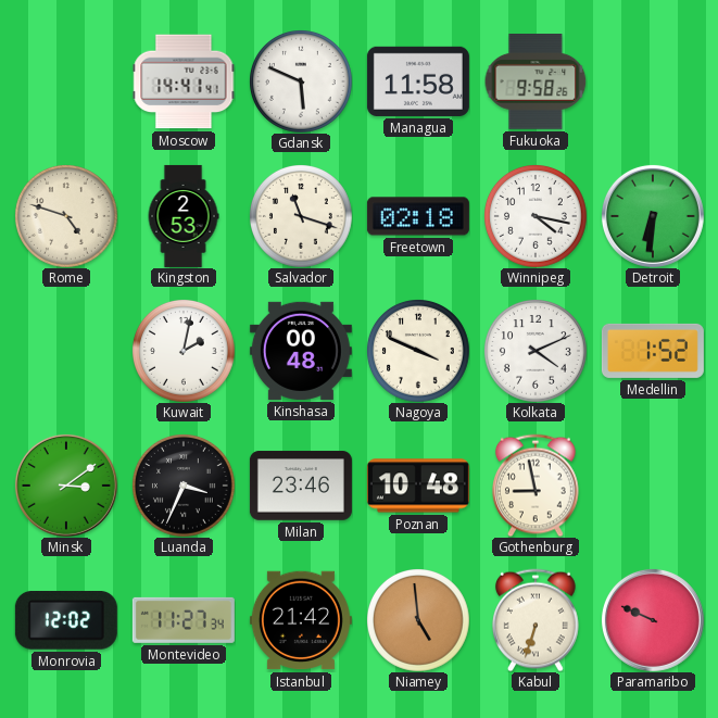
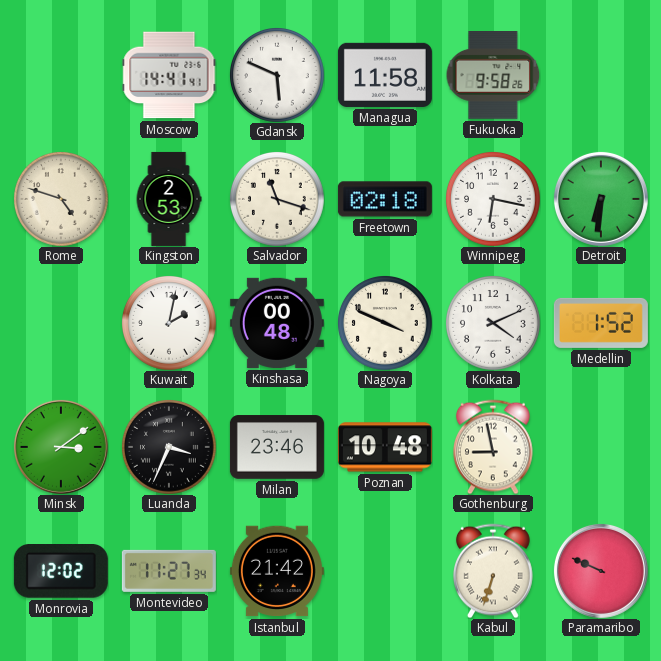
Winnipeg: 4:17 -> 6:17
Niamey: 4:59 -> none
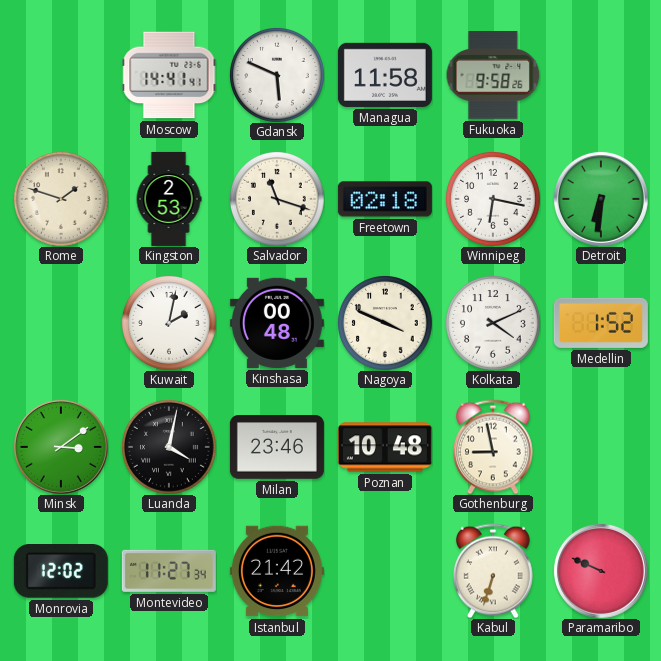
Rome: 4:48 -> 1:48
Luanda: 3:34 -> 4:02
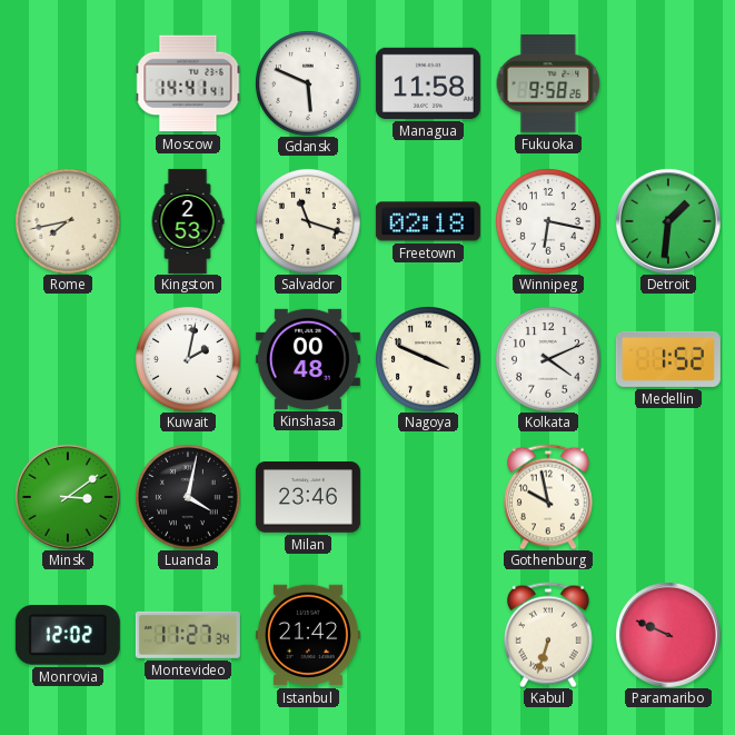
Rome: 1:48 -> 7:43
Detroit: 6:31 -> 1:31
Poznan: 10:48 -> none
Gothenburg: 8:58 -> 9:58
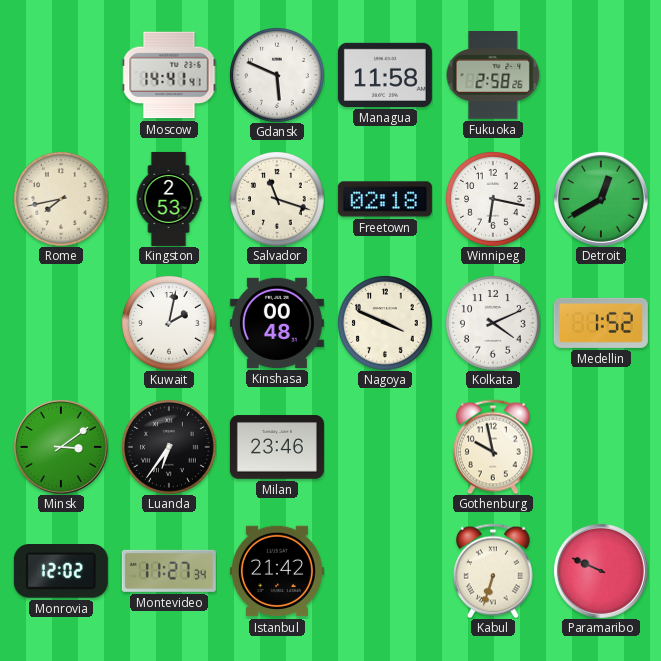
Fukuoka: 9:58 -> 2:58
Detroit: 1:31 -> 12:40
Luanda: 4:02 -> 6:36
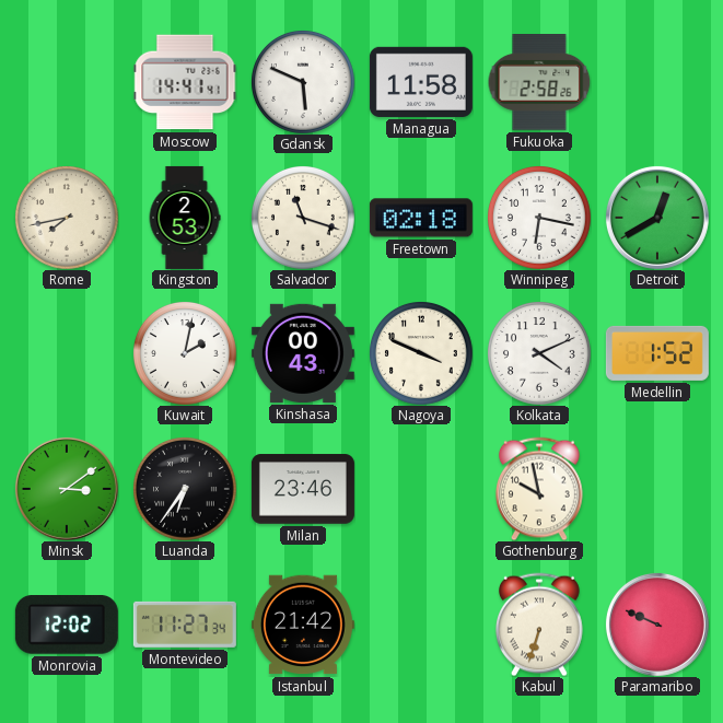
Kinshasa: 00:48 -> 00:43
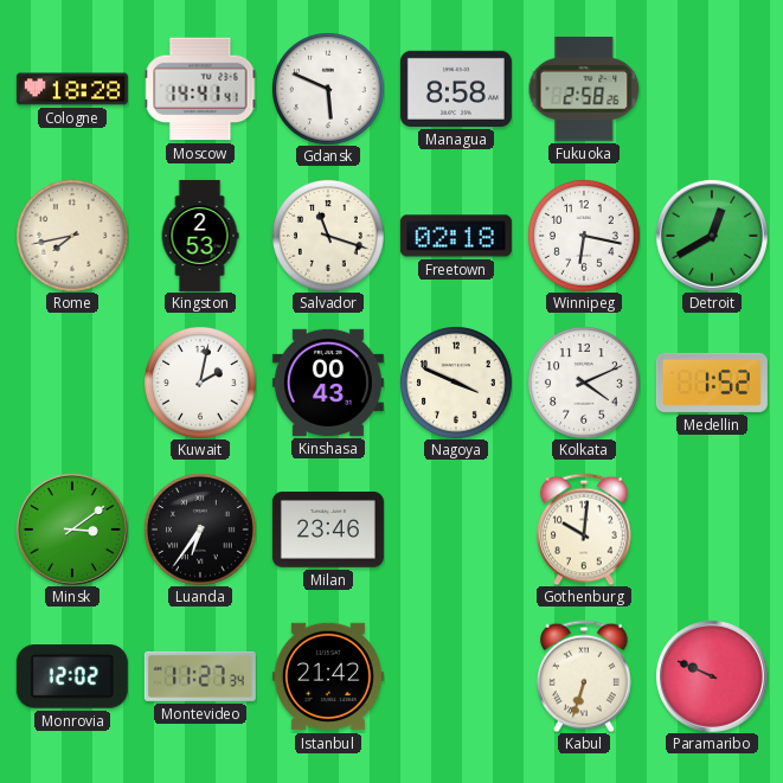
Cologne: none -> 18:28
Managua: 11:58 -> 8:58
Gothenburg: 9:58 -> 10:01
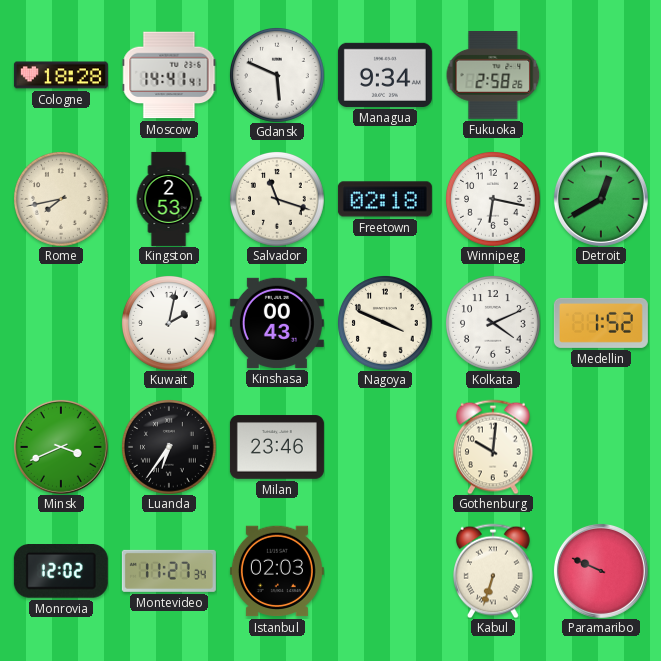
Managua: 8:58 -> 9:34
Minsk: 3:09 -> 3:41
Istanbul: 21:42 -> 02:03
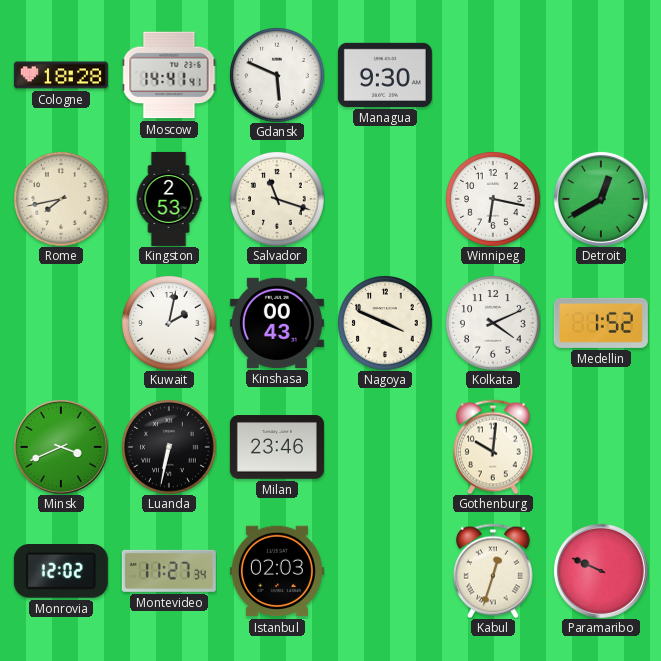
Managua: 9:34 -> 9:30
Fukuoka: 2:58 -> none
Freetown: 02:18 -> none
Luanda: 6:36 -> 6:32
Kabul: 6:33 -> 12:33
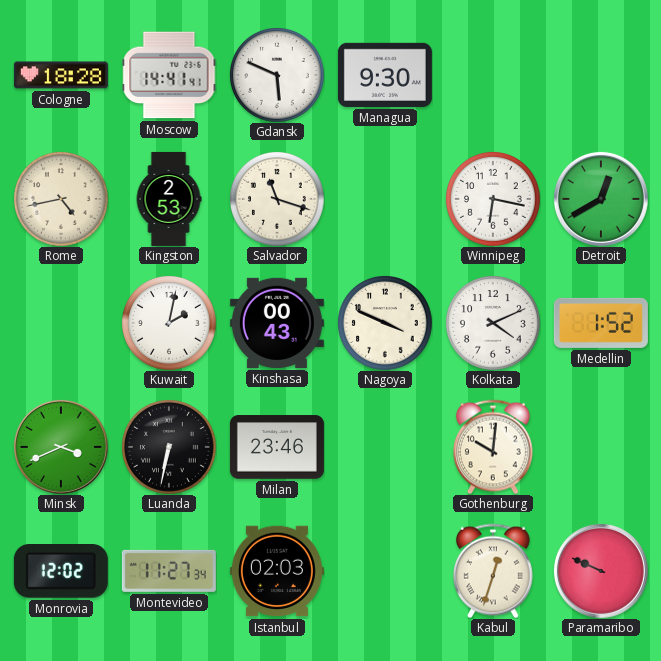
Rome: 7:43 -> 4:43
